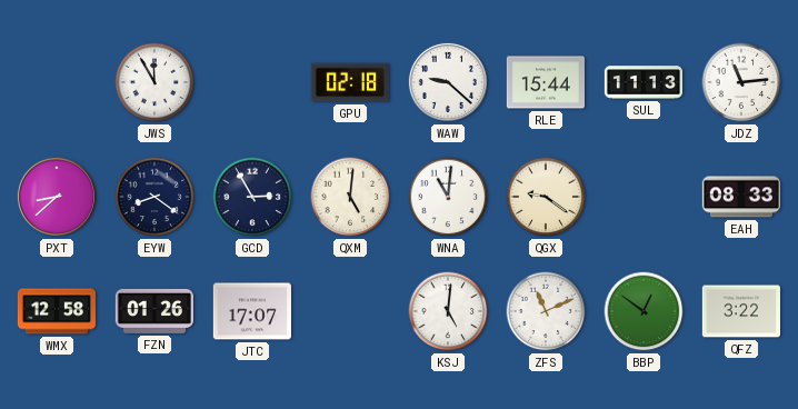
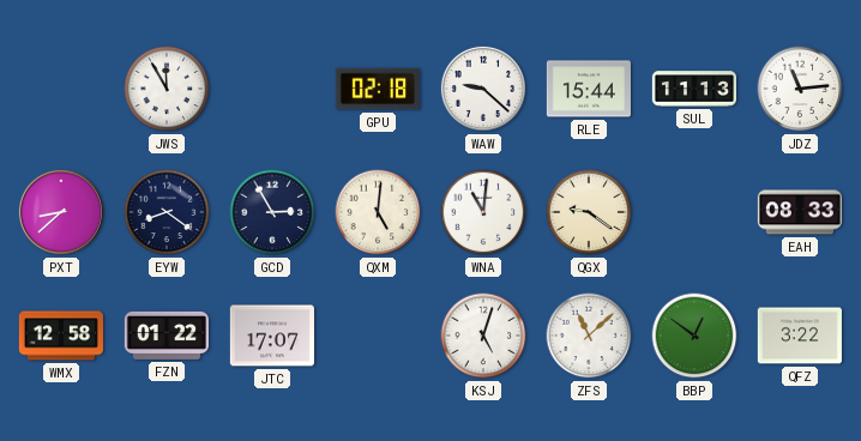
FZN: 01:26 -> 01:22
KSJ: 5:01 -> 5:03
ZFS: 11:11 -> 11:08
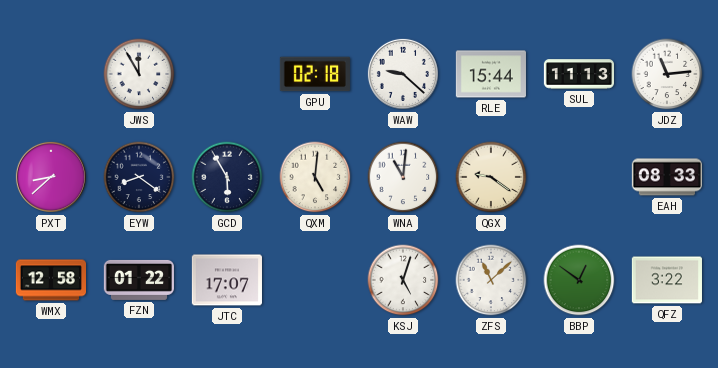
GCD: 2:55 -> 5:55
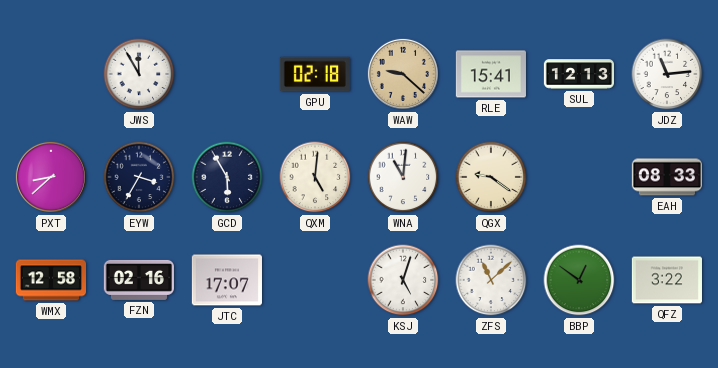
WAW dial: white -> champagne
RLE: 15:44 -> 15:41
SUL: 11:13 -> 12:13
EYW: 8:21 -> 3:35
FZN: 01:22 -> 02:16
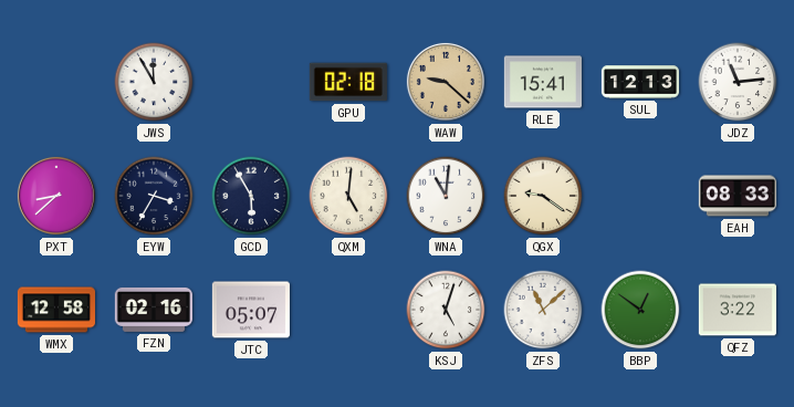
JTC: 17:07 -> 05:07
